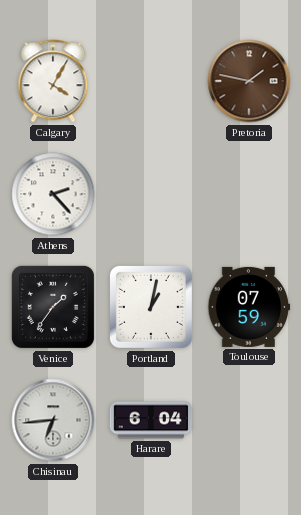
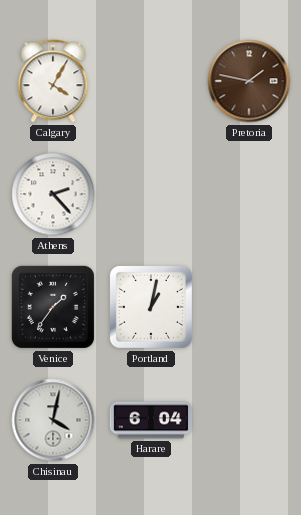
Toulouse: 07:59 -> none
Chisinau: 6:44 -> 4:02
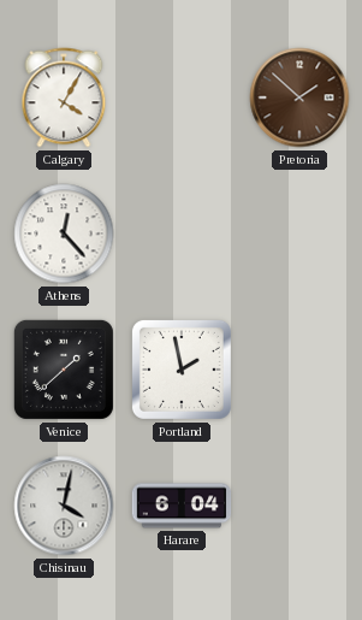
Pretoria: 1:47 -> 1:52
Athens: 2:23 -> 12:23
Venice: 1:36 -> 1:38
Portland: 1:02 -> 1:58
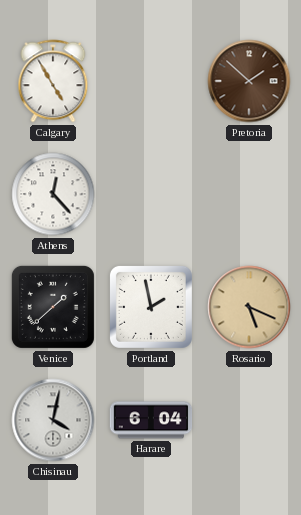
Calgary: 4:05 -> 4:55
Rosario: none -> 5:19
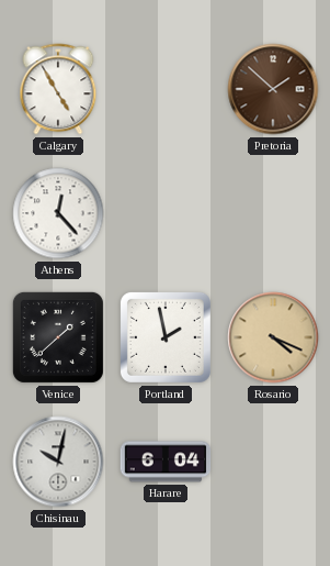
Rosario: 5:19 -> 4:19
Chisinau: 4:02 -> 10:02
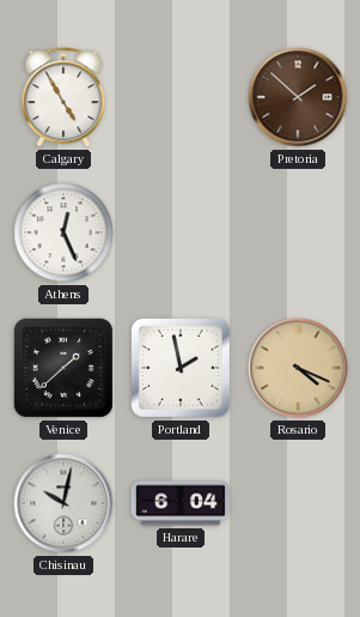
Athens: 12:23 -> 12:26
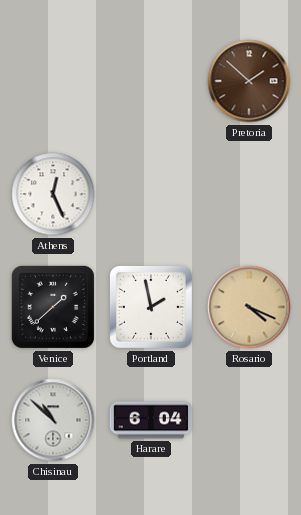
Calgary: 4:55 -> none
Chisinau: 10:02 -> 10:52
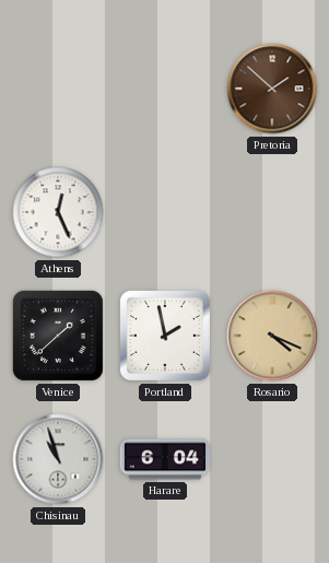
Chisinau: 10:52 -> 10:57
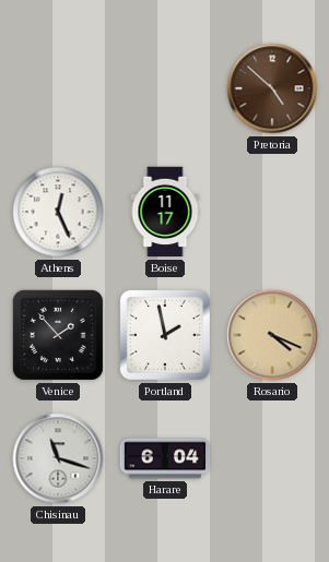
Pretoria: 1:52 -> 4:52
Boise: none -> 11:17
Venice: 1:38 -> 1:53
Chisinau: 10:57 -> 11:18
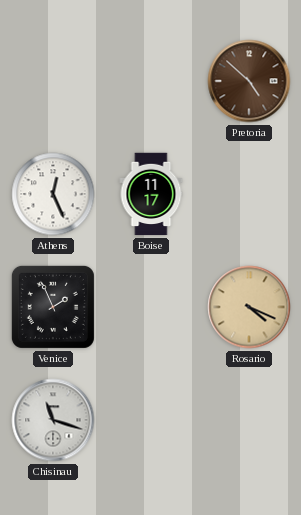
Venice: 1:53 -> 1:56
Portland: 1:58 -> none
Harare: 6:04 -> none
